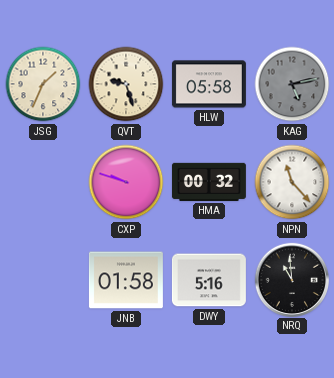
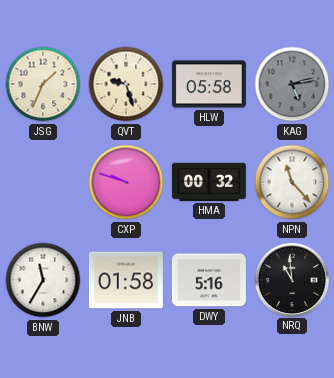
BNW: none -> 11:35
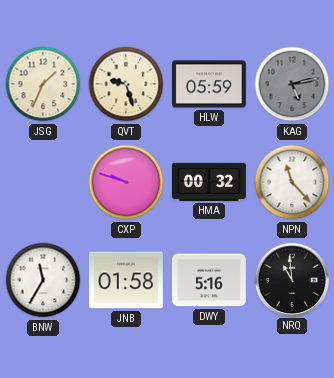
HLW: 05:58 -> 05:59
